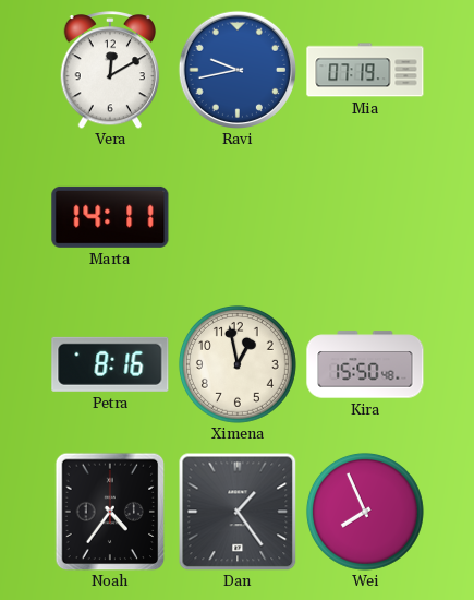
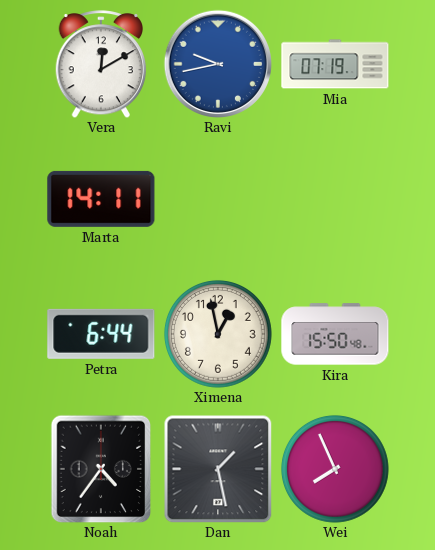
Petra: 8:16 -> 6:44
Dan: 1:24 -> 1:28
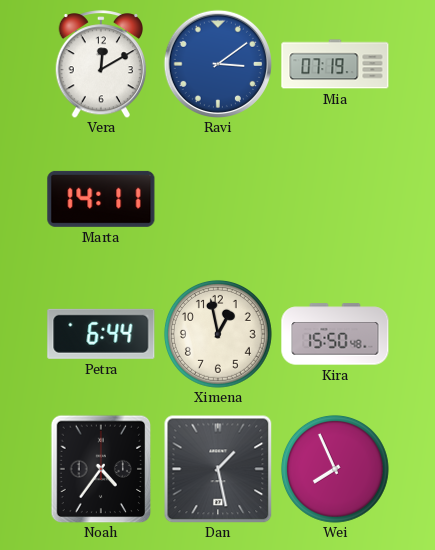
Ravi: 9:43 -> 3:09
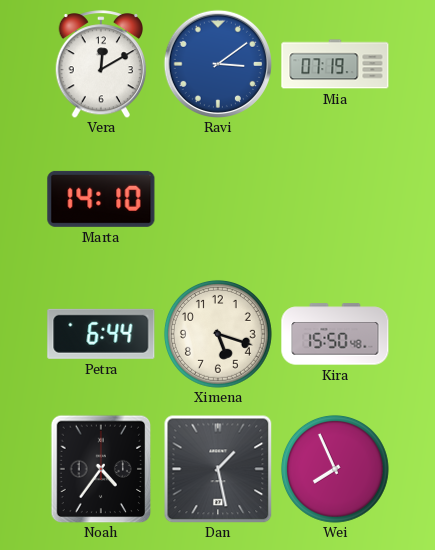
Marta: 14:11 -> 14:10
Ximena: 12:58 -> 5:18
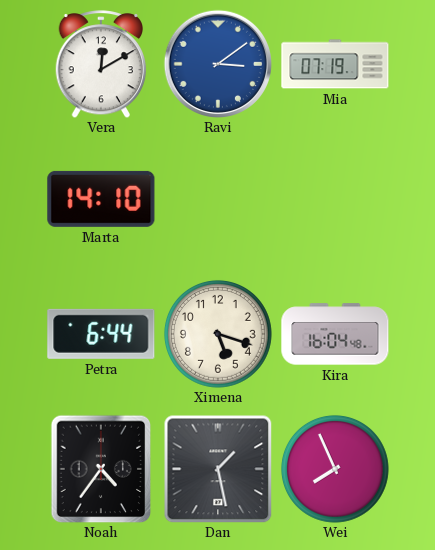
Kira: 15:50 -> 16:04
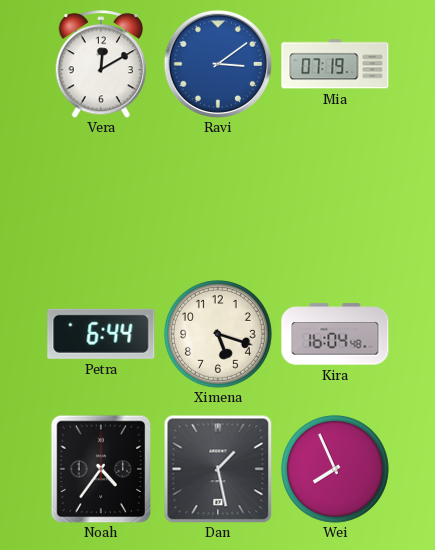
Marta: 14:10 -> none
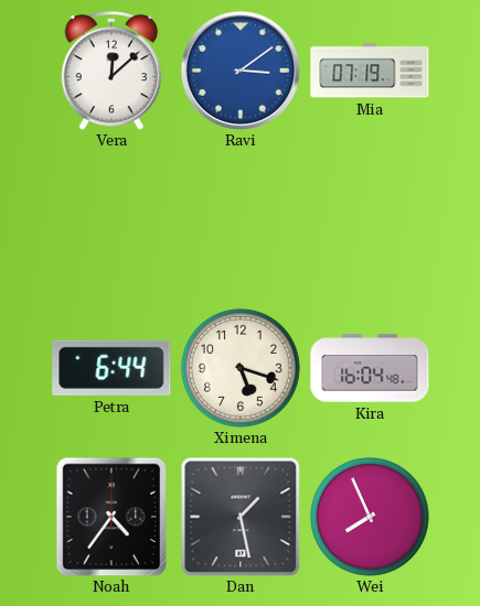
Vera: 12:10 -> 12:08
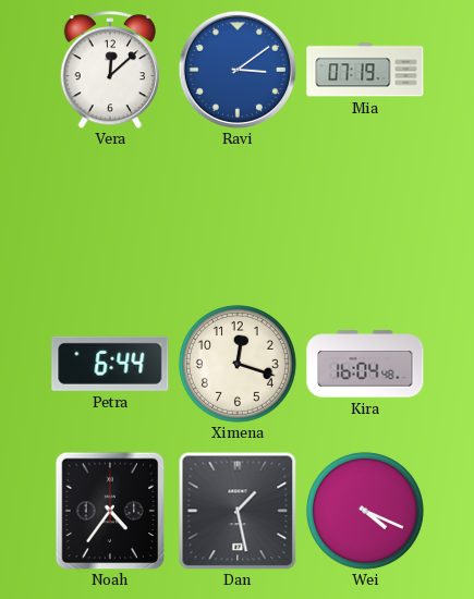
Ximena: 5:18 -> 12:18
Wei: 7:56 -> 4:19
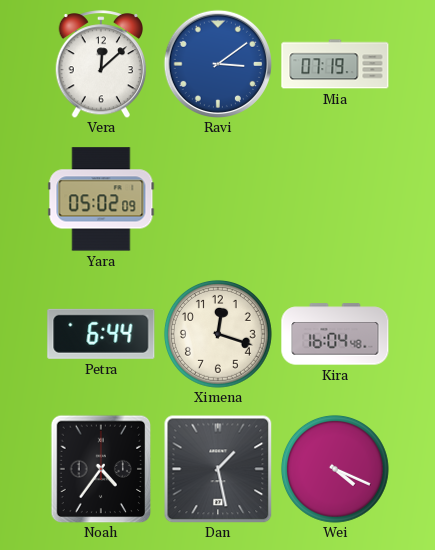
Yara: none -> 05:02
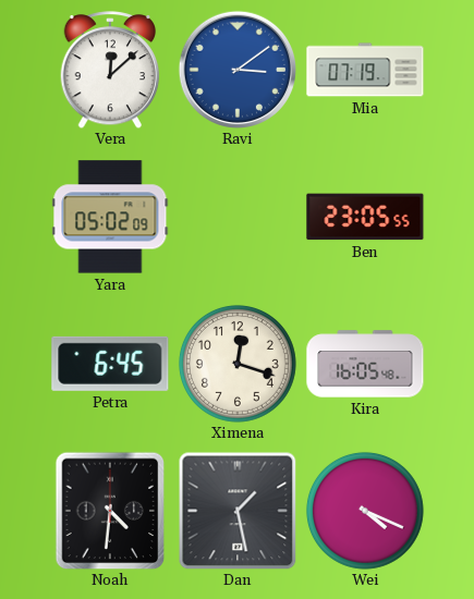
Ben: none -> 23:05
Petra: 6:44 -> 6:45
Kira: 16:04 -> 16:05
Noah: 4:36 -> 4:31
